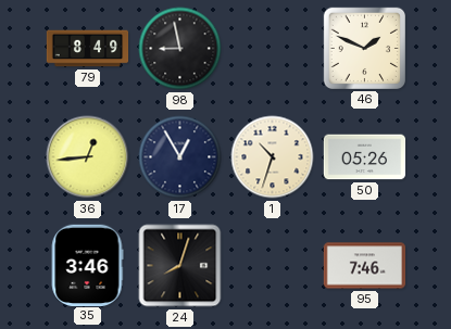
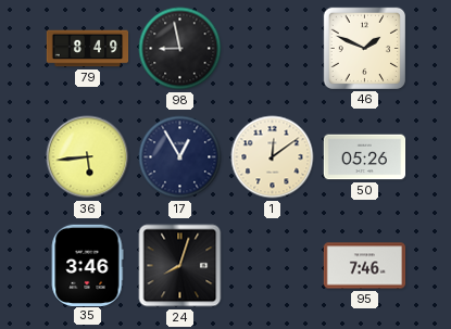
36: 12:44 -> 5:44
1: 10:33 -> 12:09
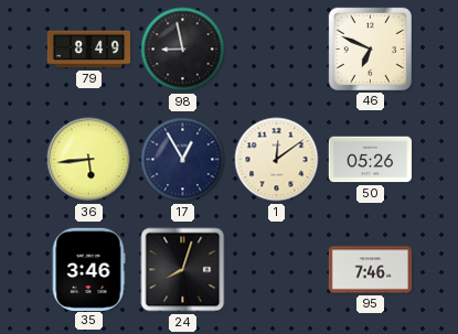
46: 1:49 -> 6:49
